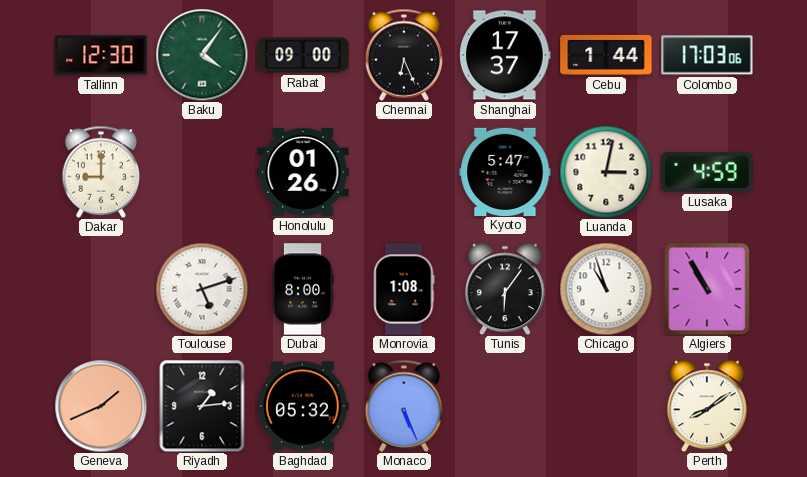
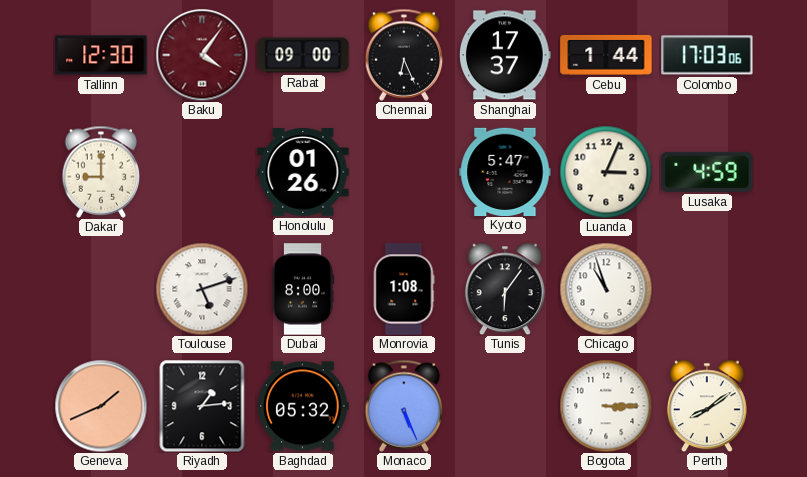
Baku dial: green -> burgundy
Luanda: 3:02 -> 3:04
Algiers: 10:55 -> none
Bogota: none -> 3:15
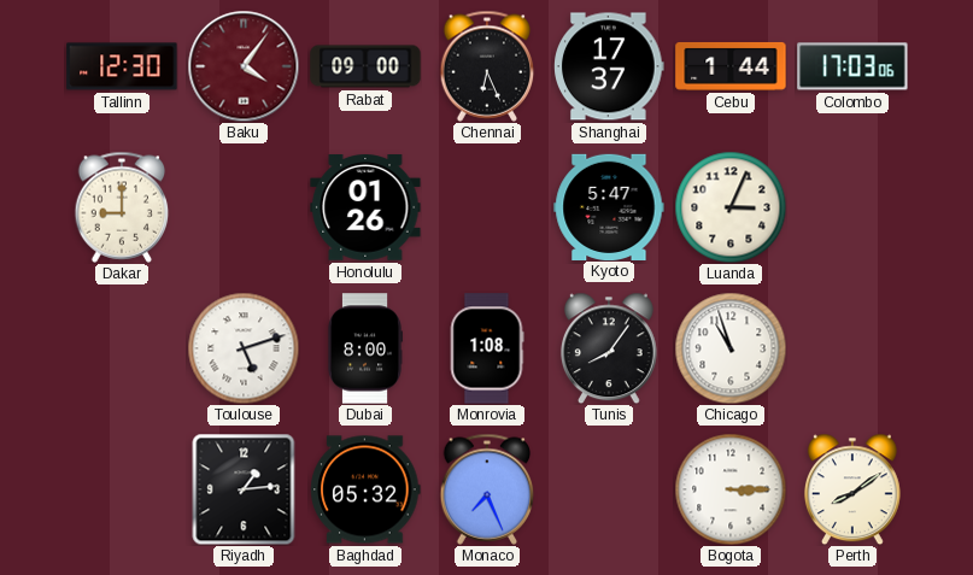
Lusaka: 4:59 -> none
Tunis: 6:06 -> 8:06
Geneva: 1:41 -> none
Monaco: 5:26 -> 7:26
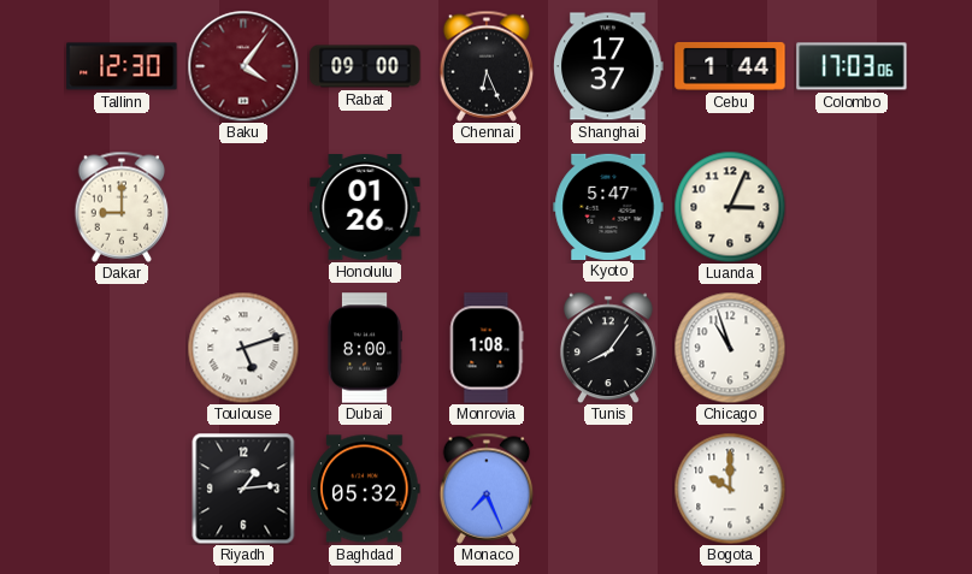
Bogota: 3:15 -> 10:00
Perth: 8:09 -> none
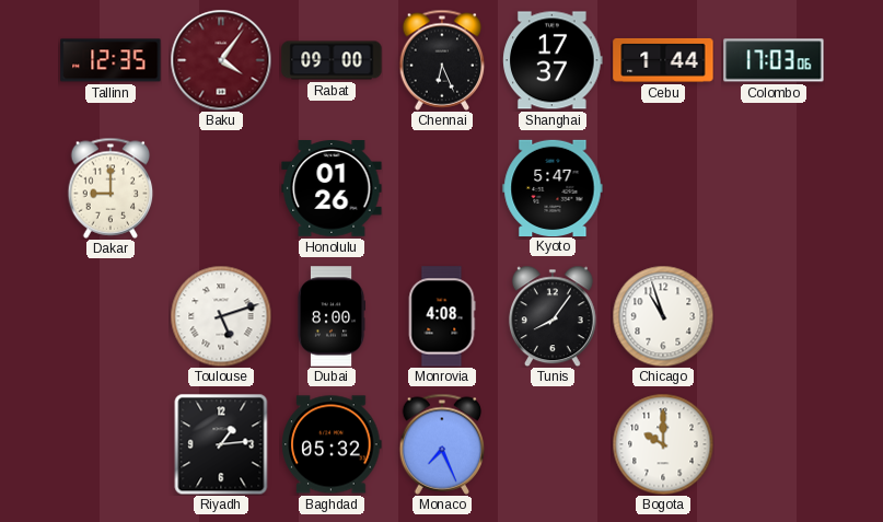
Tallinn: 12:30 -> 12:35
Luanda: 3:04 -> none
Monrovia: 1:08 -> 4:08
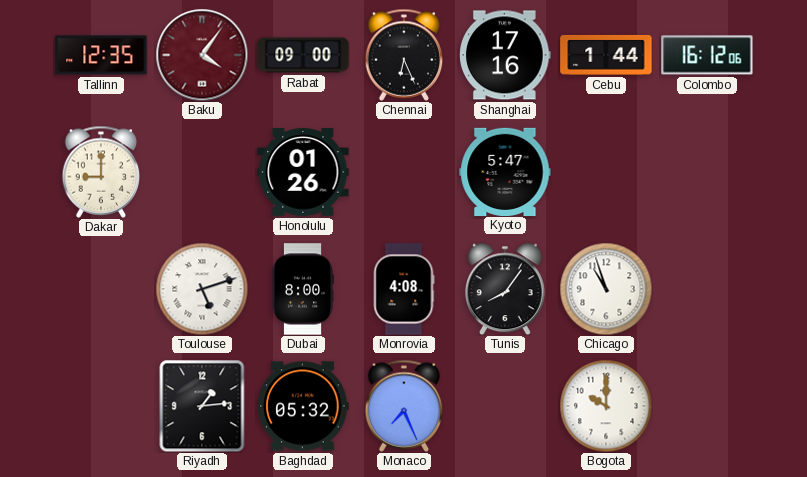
Shanghai: 17:37 -> 17:16
Colombo: 17:03 -> 16:12
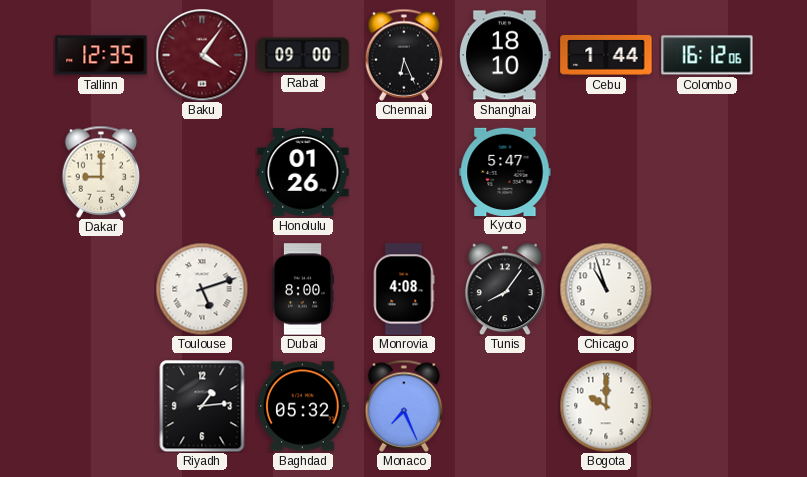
Shanghai: 17:16 -> 18:10
